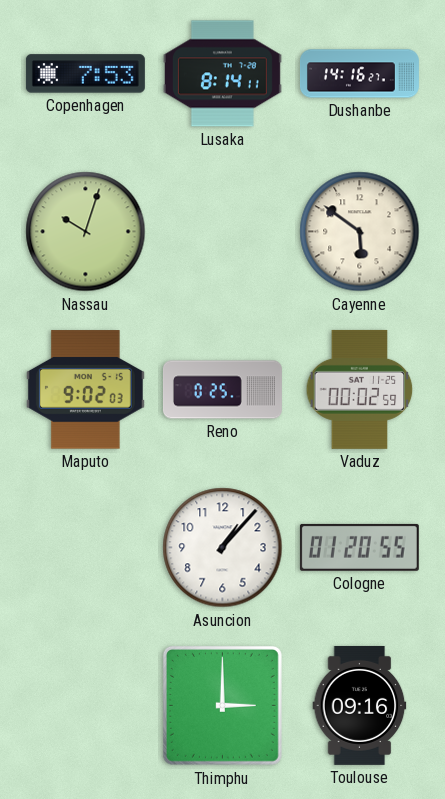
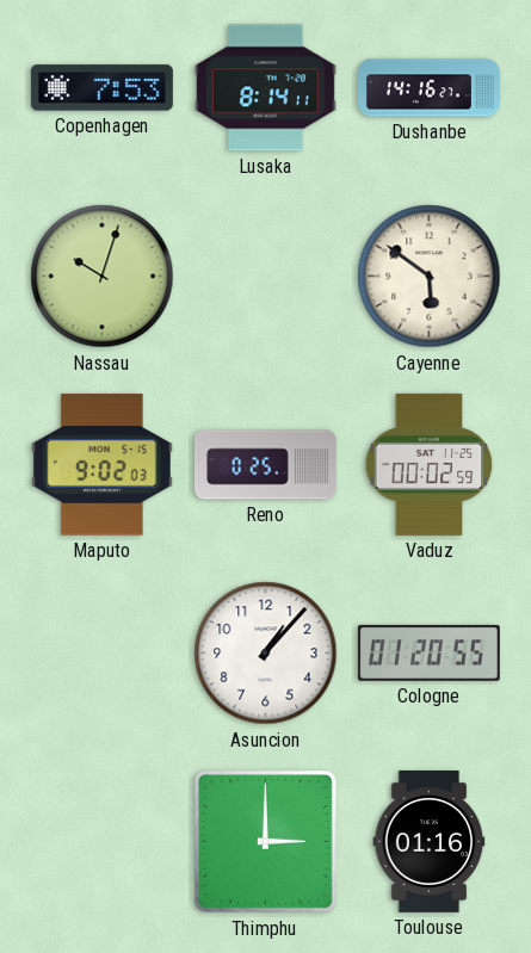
Toulouse: 09:16 -> 01:16
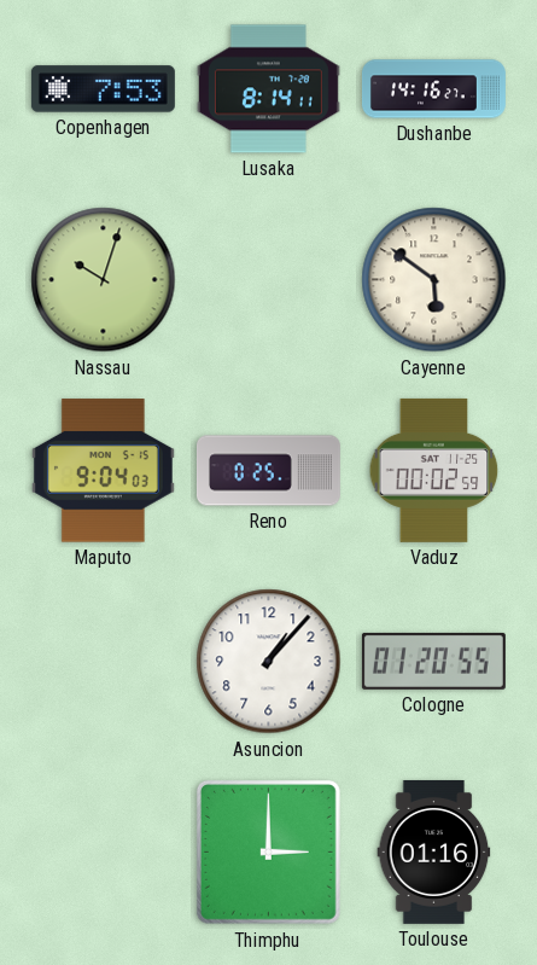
Maputo: 9:02 -> 9:04
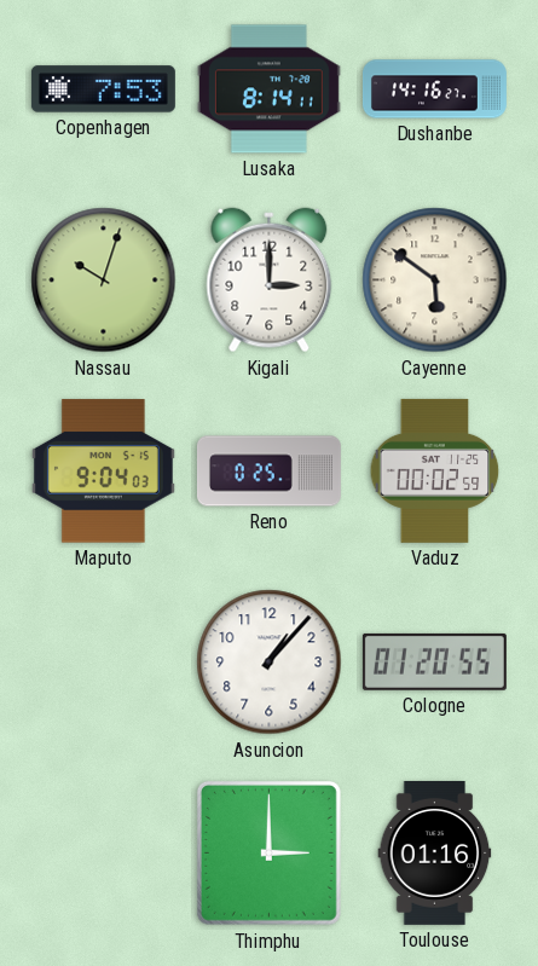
Kigali: none -> 3:00
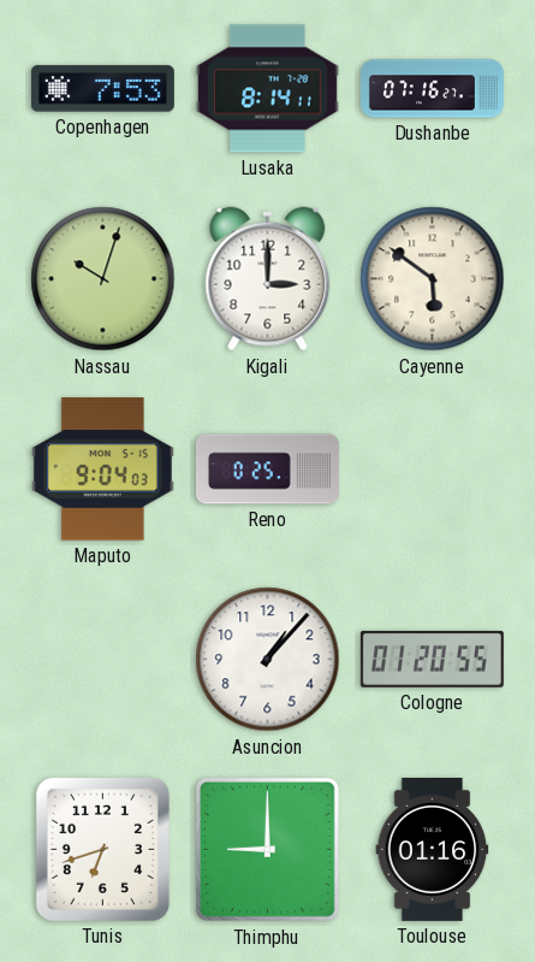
Dushanbe: 14:16 -> 07:16
Vaduz: 00:02 -> none
Tunis: none -> 6:42
Thimphu: 3:00 -> 9:00
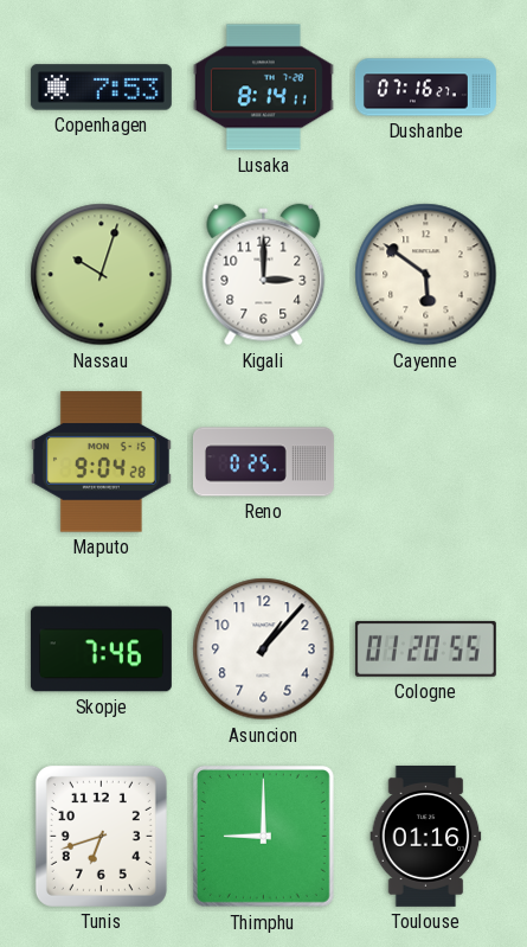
Maputo: 9:04:03 -> 9:04:28
Skopje: none -> 7:46
